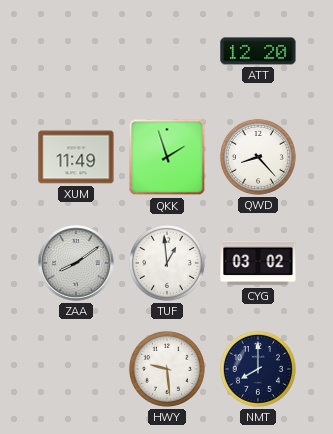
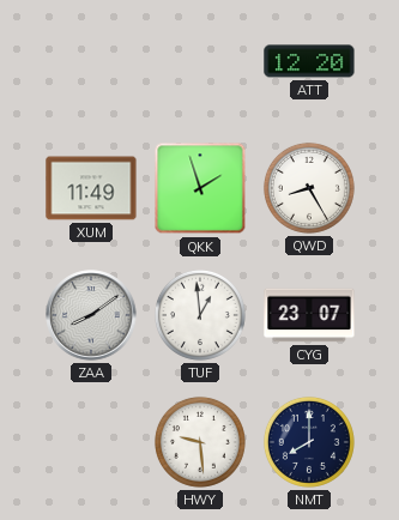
QWD: 8:23 -> 8:25
CYG: 03:02 -> 23:07
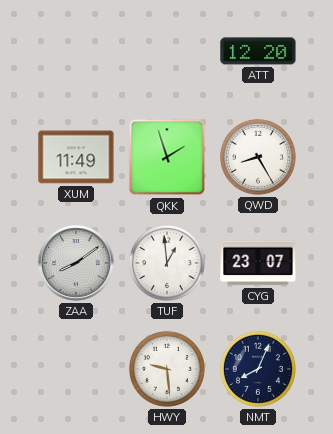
NMT: 8:00 -> 8:04
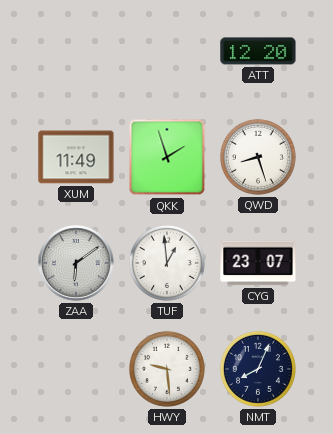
QWD: 8:25 -> 8:27
ZAA: 8:09 -> 6:09
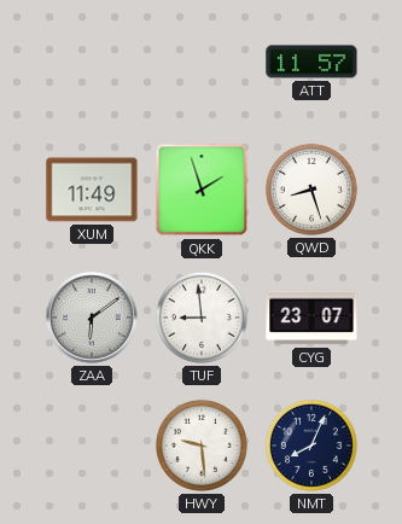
ATT: 12:20 -> 11:57
TUF: 12:59 -> 8:59
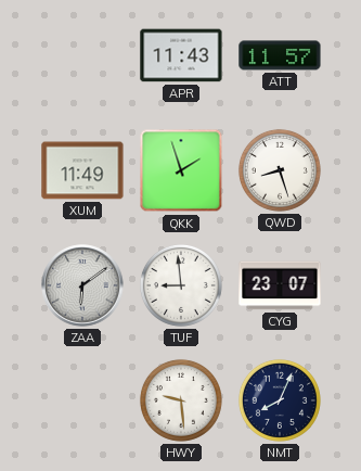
APR: none -> 11:43
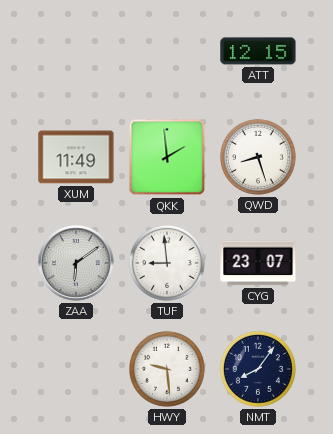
APR: 11:43 -> none
ATT: 11:57 -> 12:15
QKK: 1:57 -> 1:59
NMT: 8:04 -> 8:06
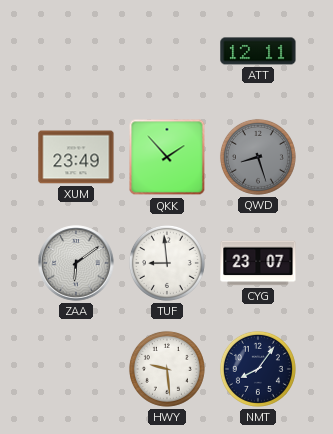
ATT: 12:15 -> 12:11
XUM: 11:49 -> 23:49
QKK: 1:59 -> 1:53
QWD dial: white -> grey
